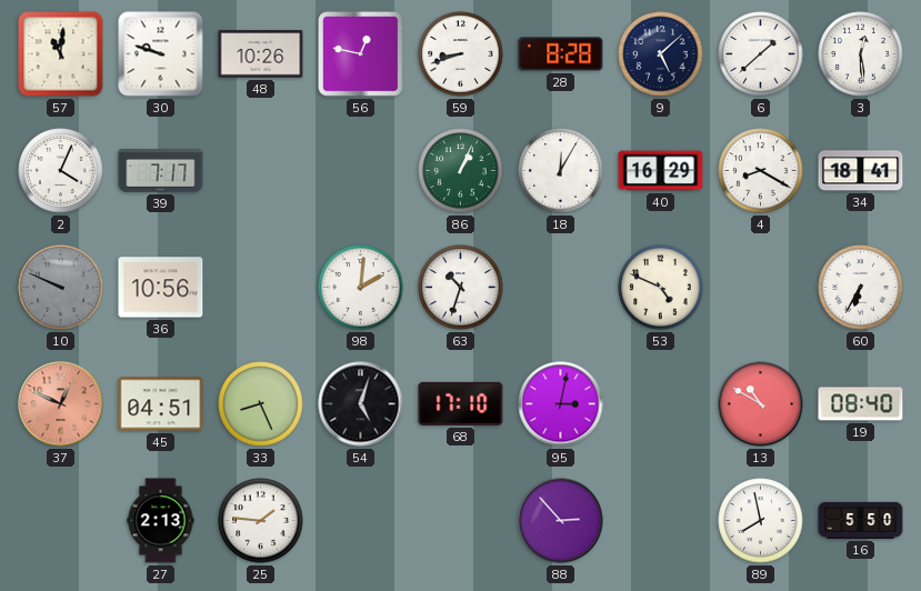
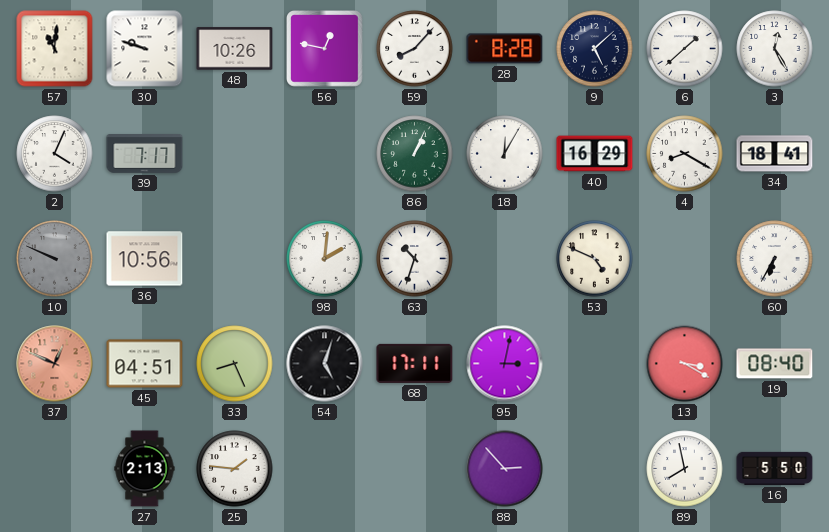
59: 8:42 -> 8:07
3: 12:29 -> 12:25
68: 17:10 -> 17:11
13: 10:50 -> 3:20
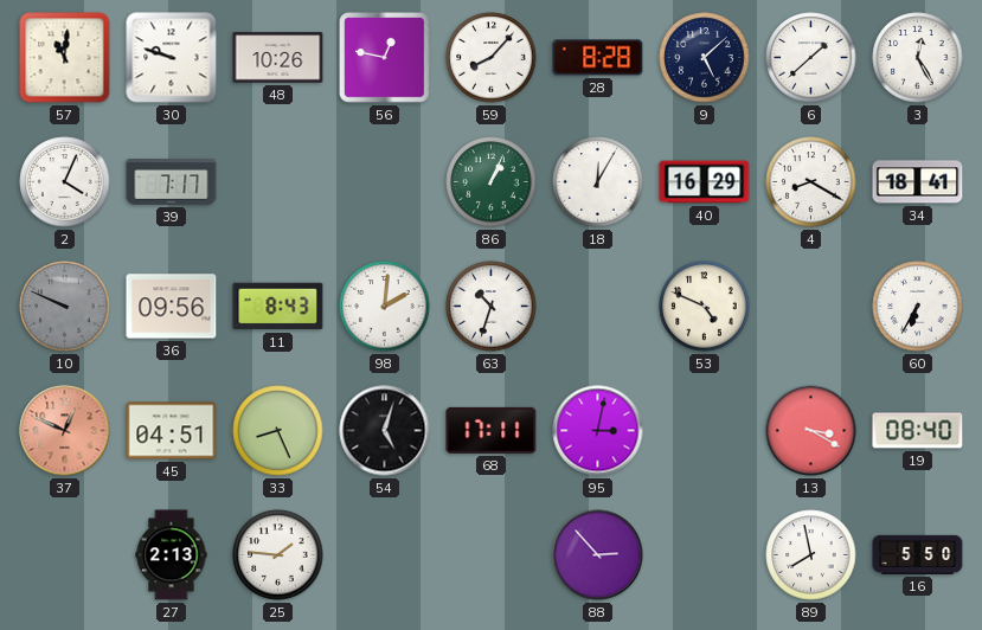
36: 10:56 -> 09:56
11: none -> 8:43
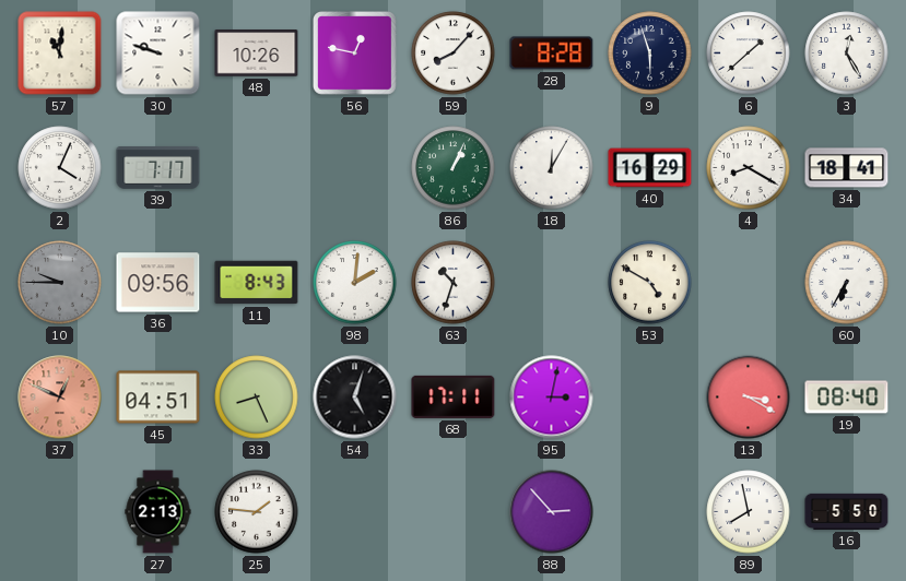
9: 5:08 -> 5:57
10: 9:49 -> 9:45
53: 4:49 -> 4:50
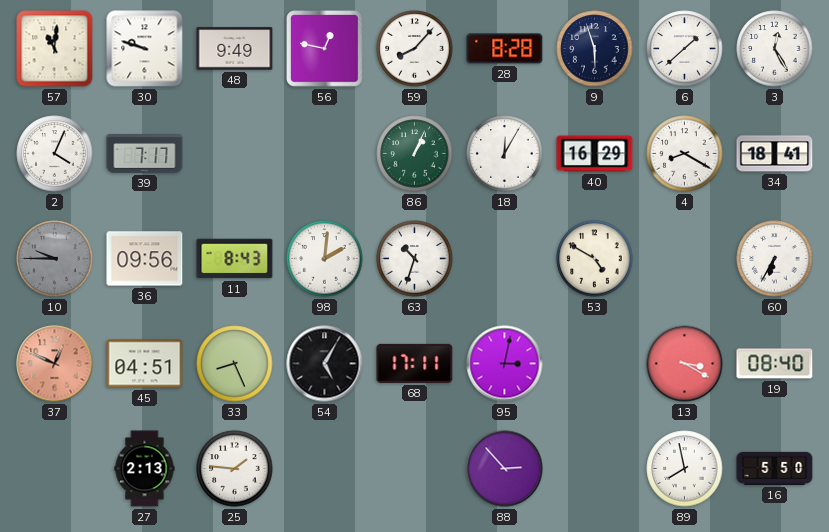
48: 10:26 -> 9:49
54: 5:03 -> 5:05
